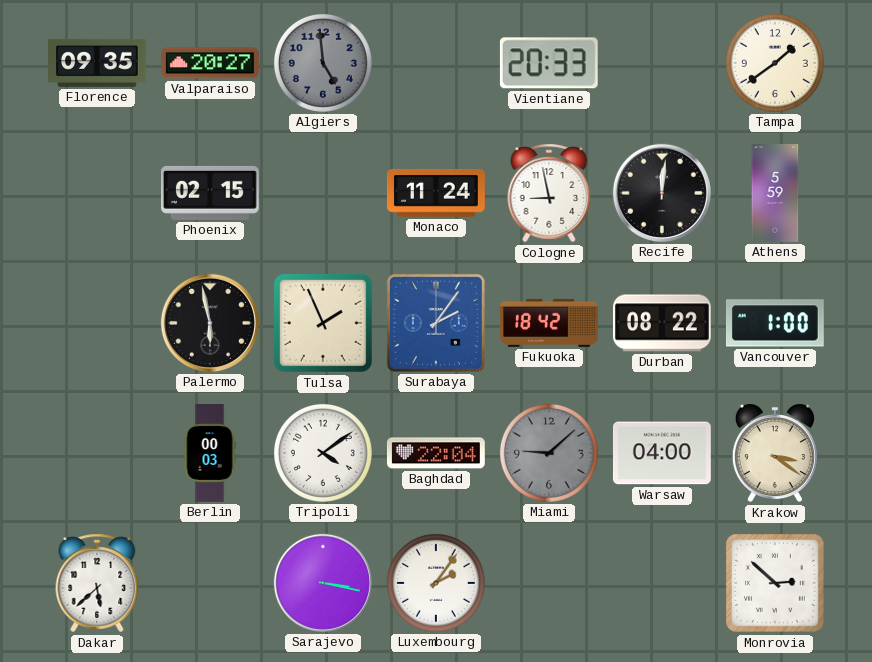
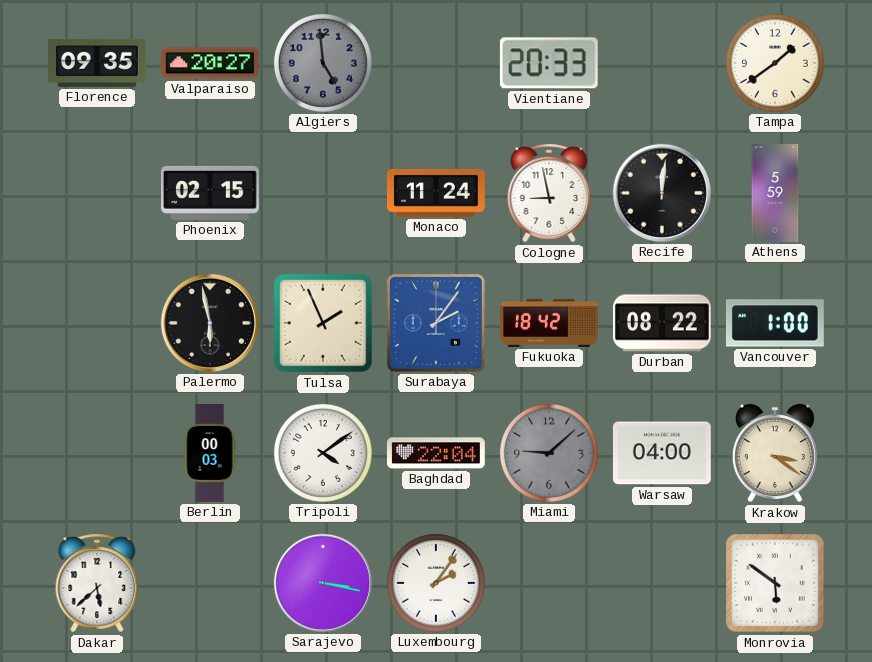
Monrovia: 2:52 -> 5:51
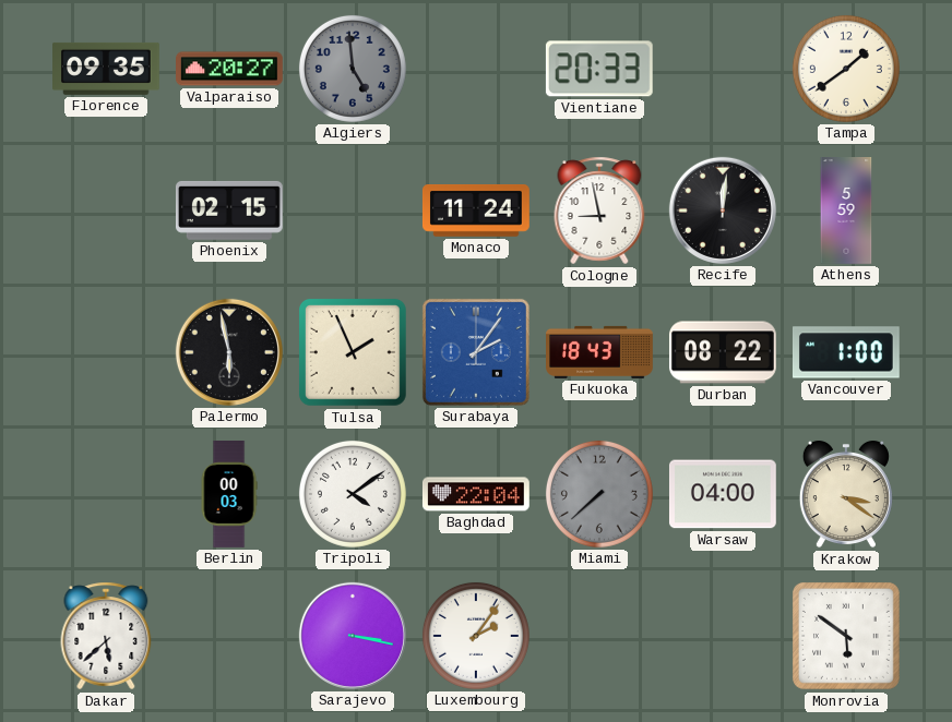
Fukuoka: 18:42 -> 18:43
Miami: 9:08 -> 7:38
